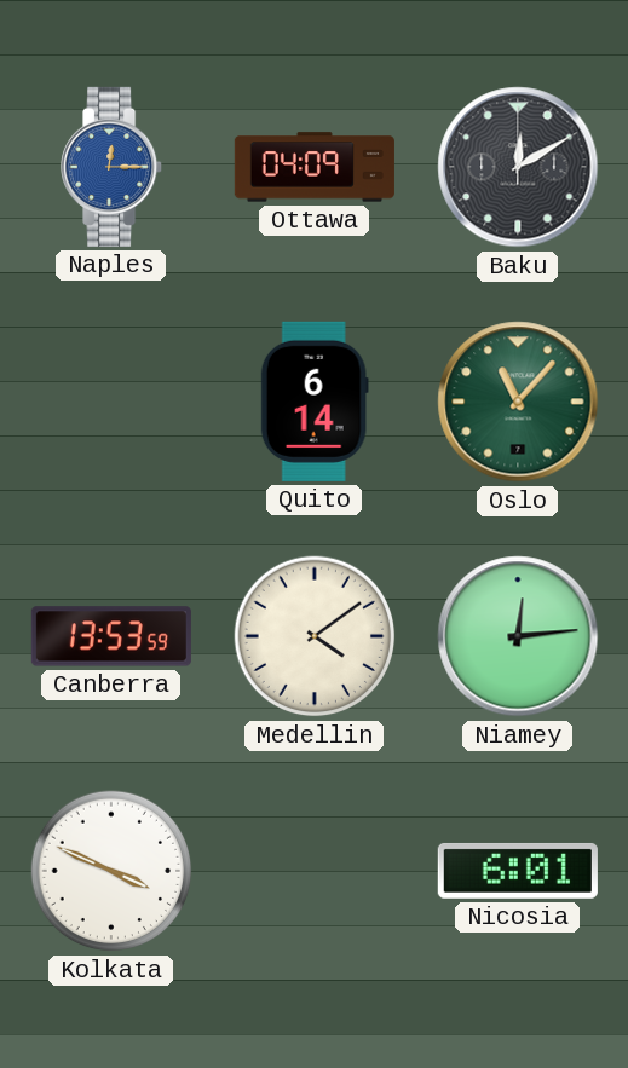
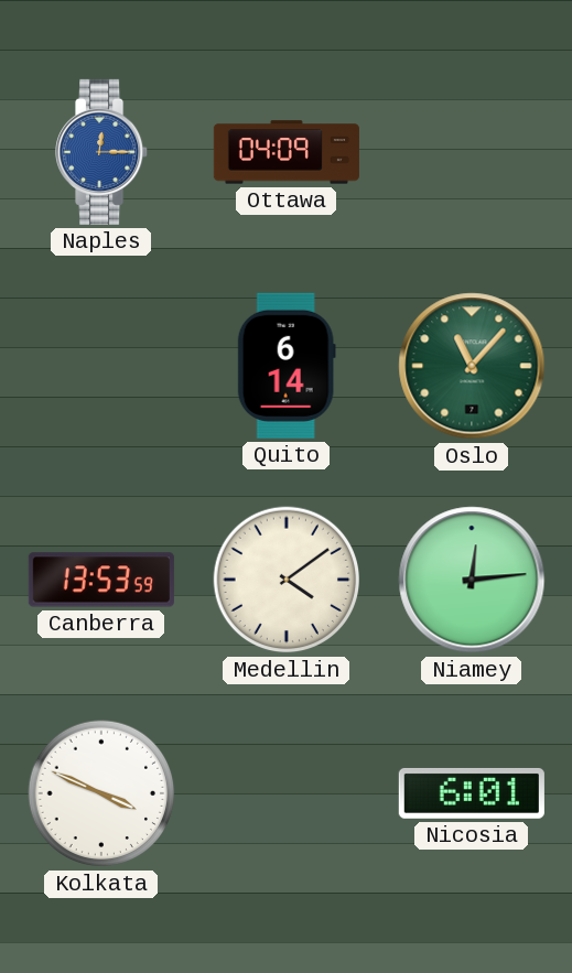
Baku: 12:10 -> none
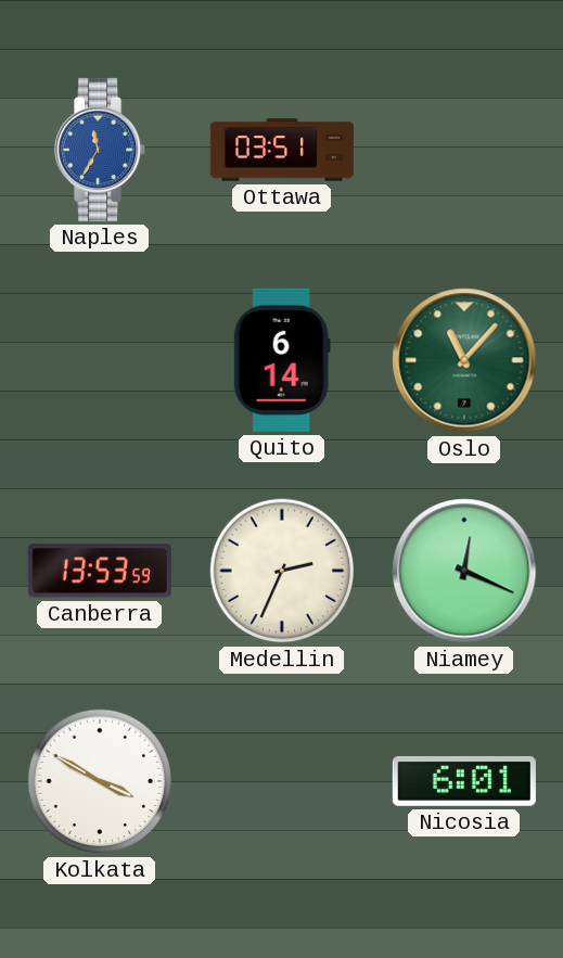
Naples: 12:15 -> 11:35
Ottawa: 04:09 -> 03:51
Medellin: 4:09 -> 2:34
Niamey: 12:14 -> 12:19
Kolkata: 3:49 -> 3:50
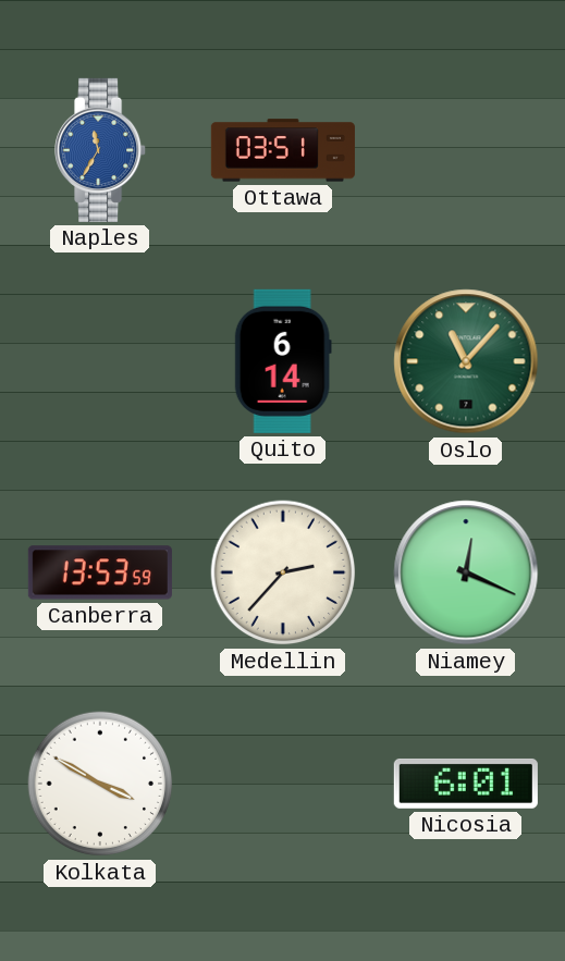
Medellin: 2:34 -> 2:37
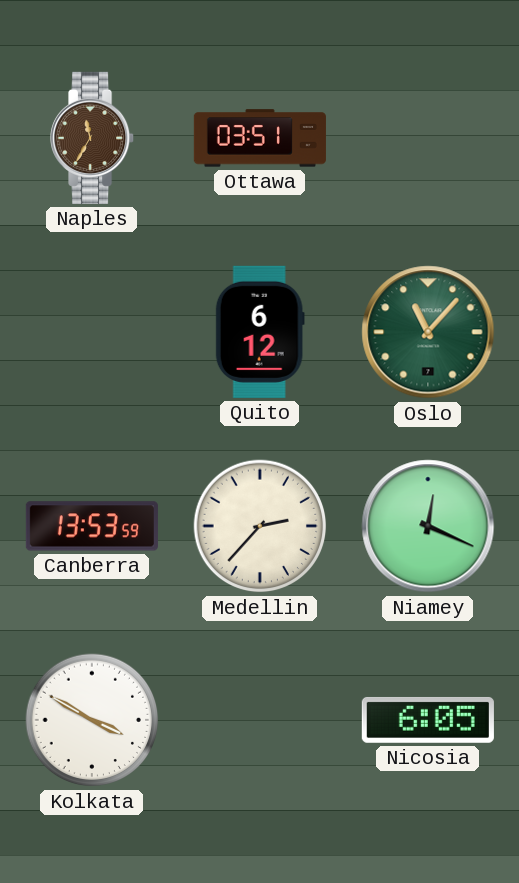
Naples dial: blue -> brown
Quito: 6:14 -> 6:12
Nicosia: 6:01 -> 6:05
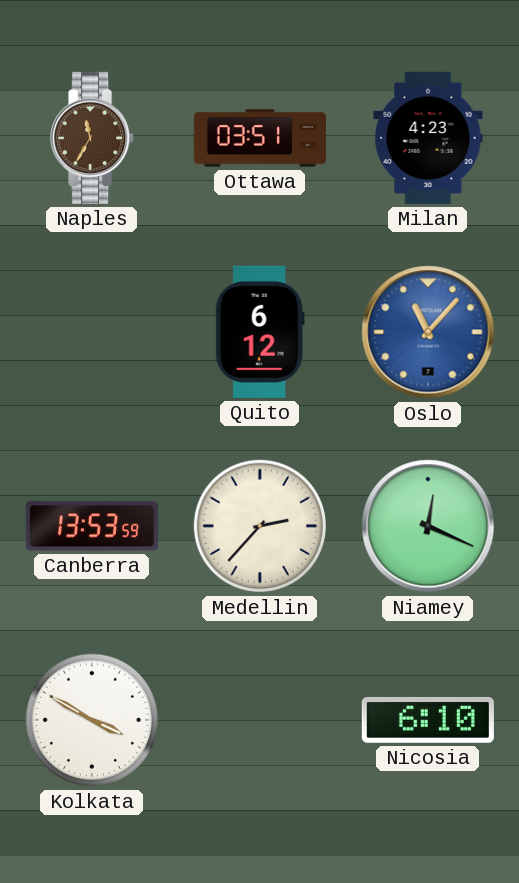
Milan: none -> 4:23
Oslo dial: green -> blue
Nicosia: 6:05 -> 6:10
